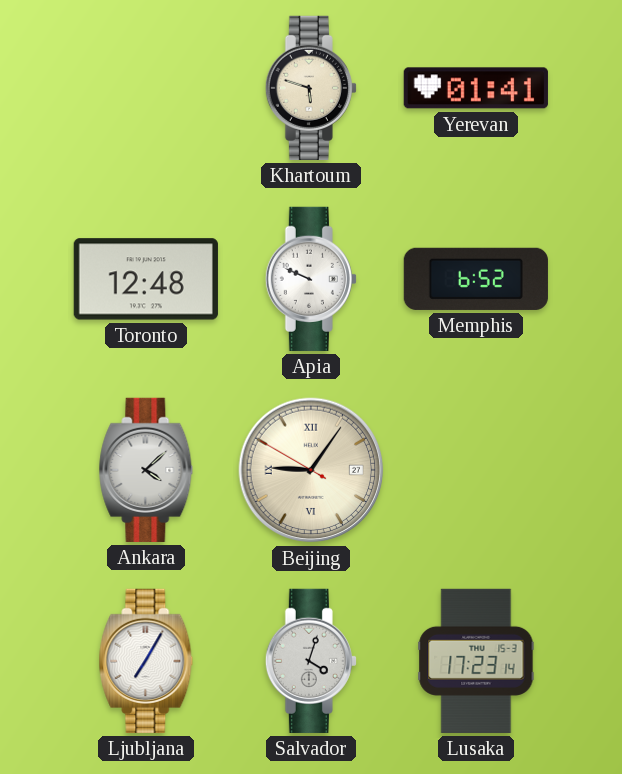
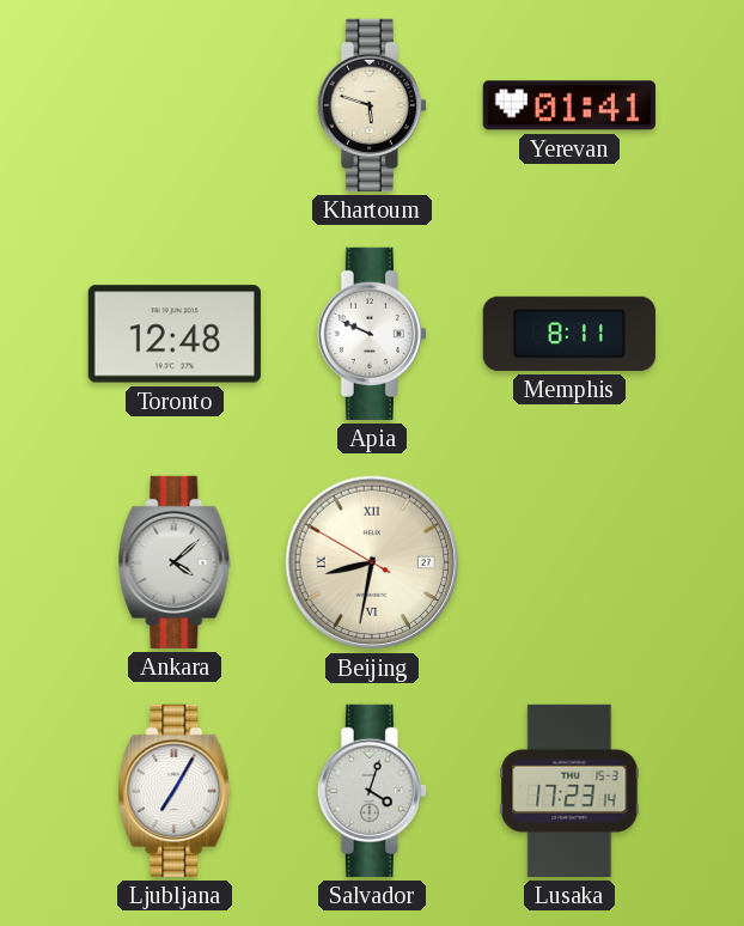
Memphis: 6:52 -> 8:11
Beijing: 9:05 -> 8:31
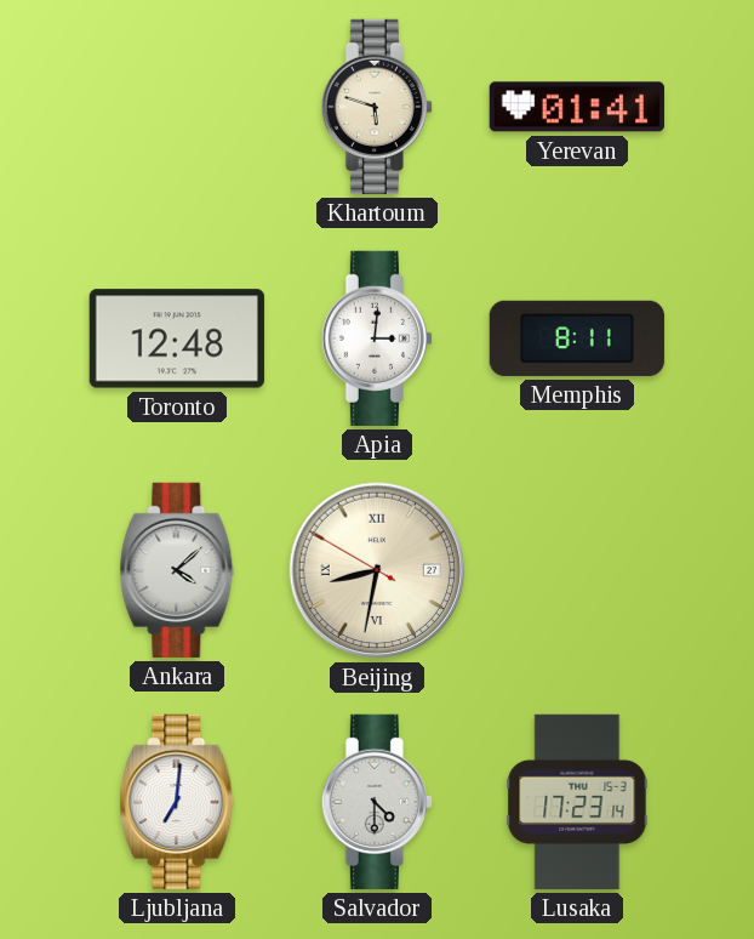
Apia: 9:49 -> 3:01
Ljubljana: 7:05 -> 7:01
Salvador: 4:03 -> 4:30
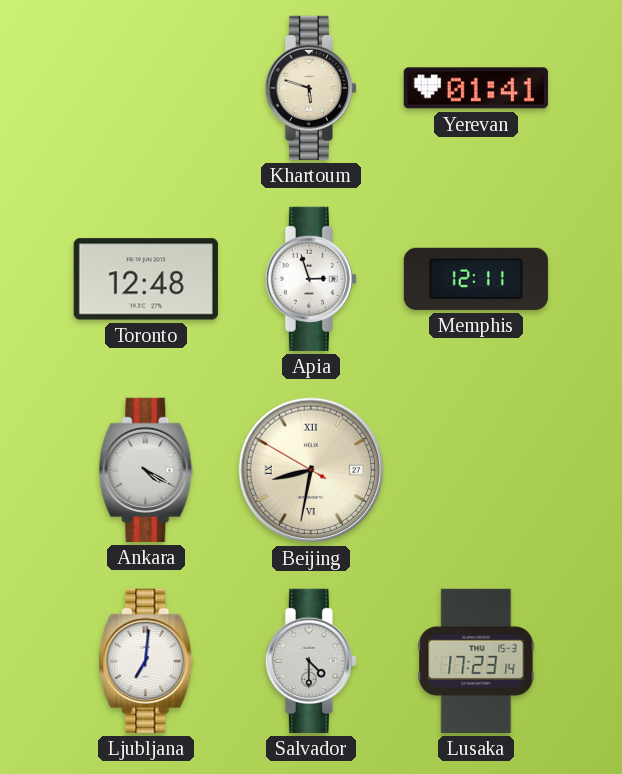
Apia: 3:01 -> 2:57
Memphis: 8:11 -> 12:11
Ankara: 4:08 -> 4:20
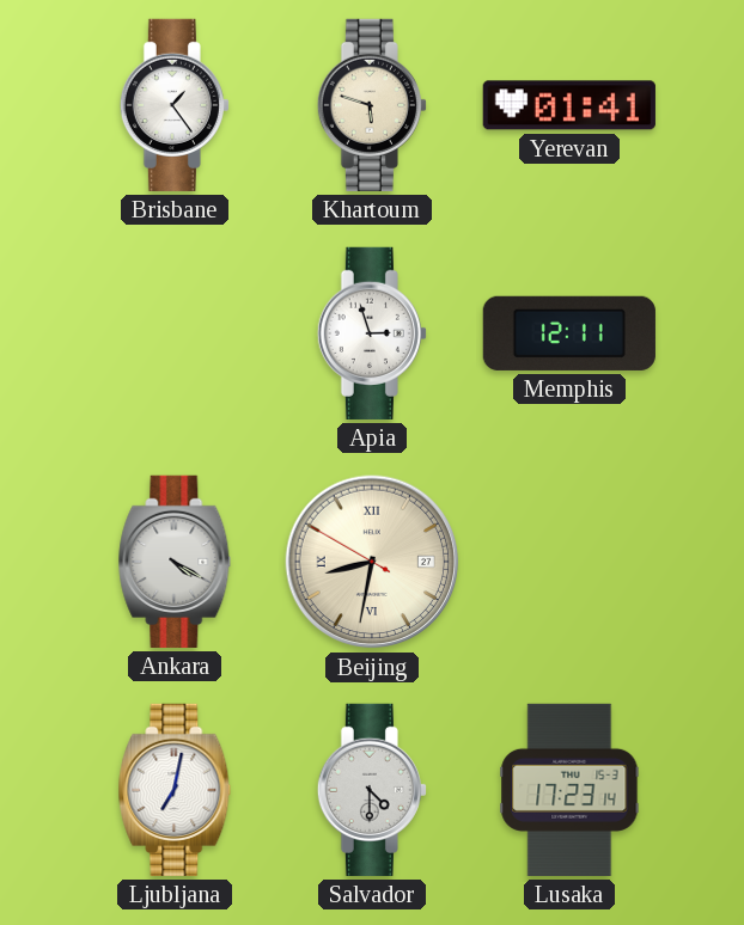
Brisbane: none -> 1:24
Toronto: 12:48 -> none
Ljubljana: 7:01 -> 7:02
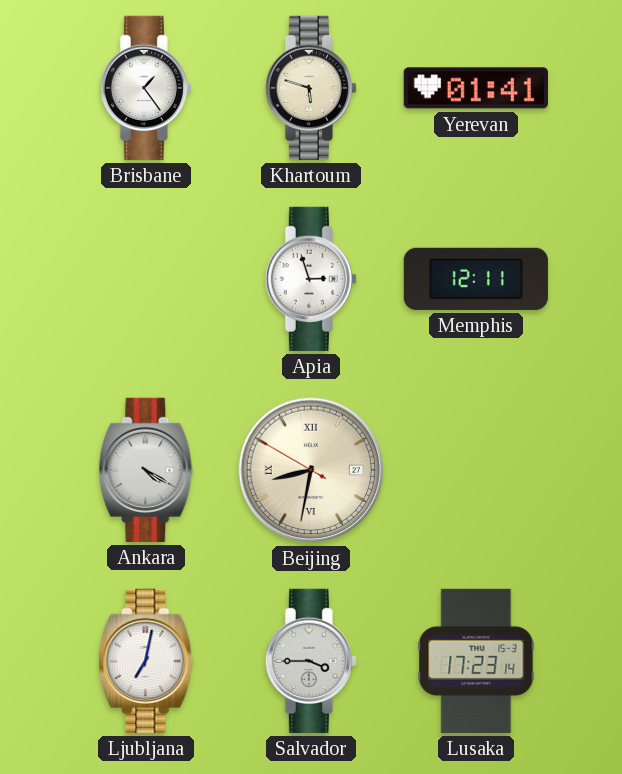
Salvador: 4:30 -> 3:45
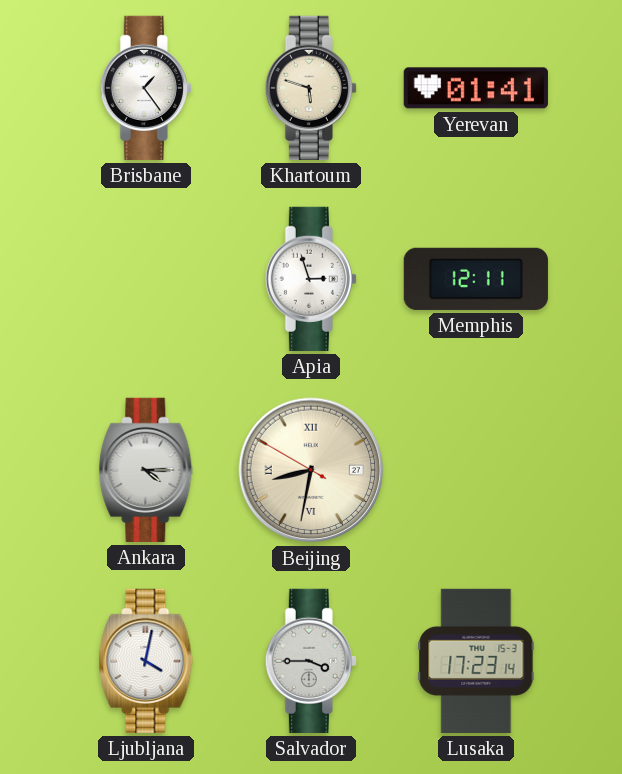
Ankara: 4:20 -> 4:15
Ljubljana: 7:02 -> 4:02
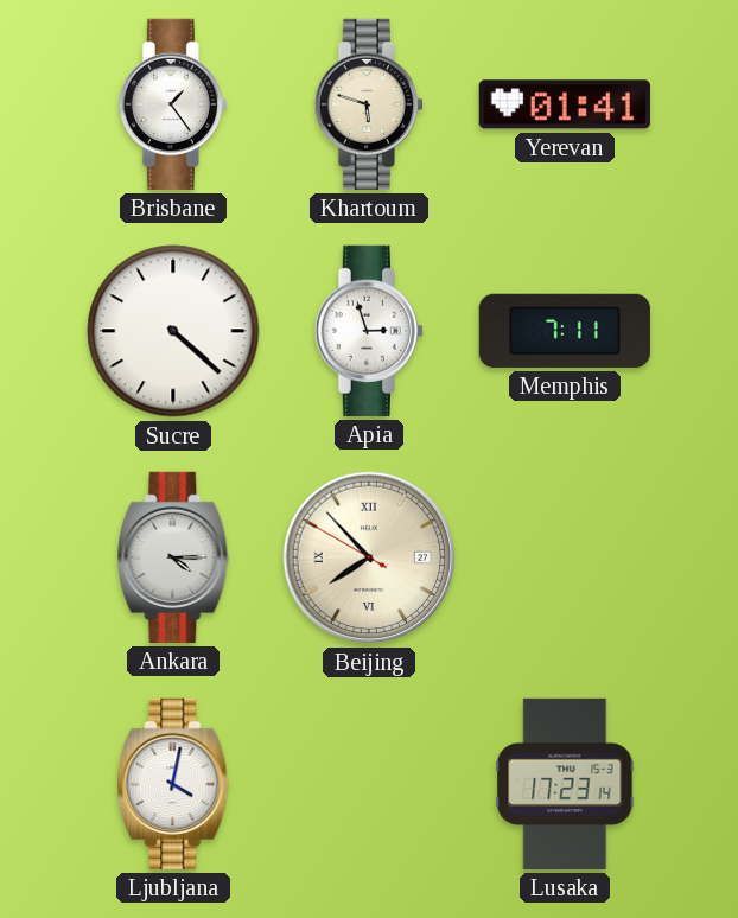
Sucre: none -> 4:22
Memphis: 12:11 -> 7:11
Beijing: 8:31 -> 7:52
Salvador: 3:45 -> none
